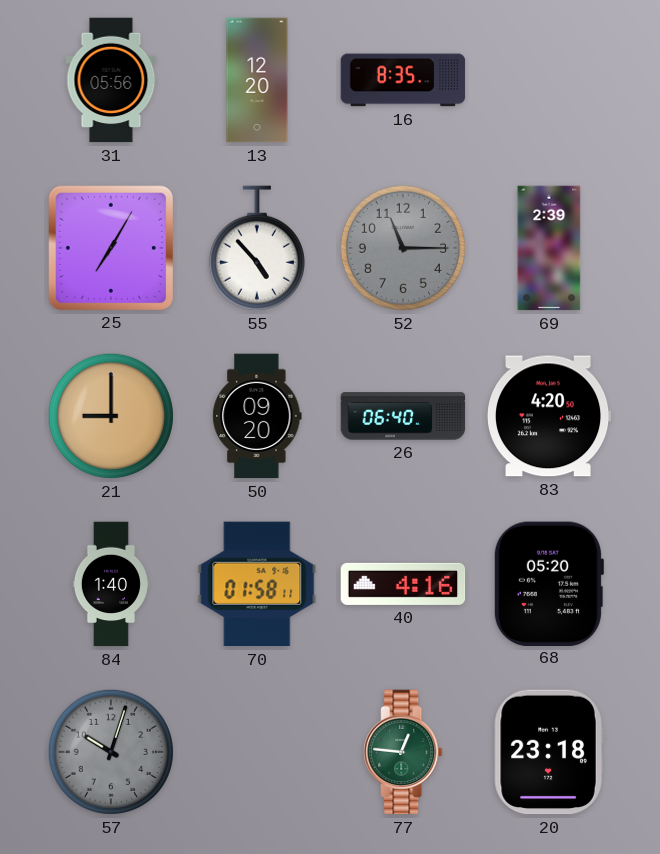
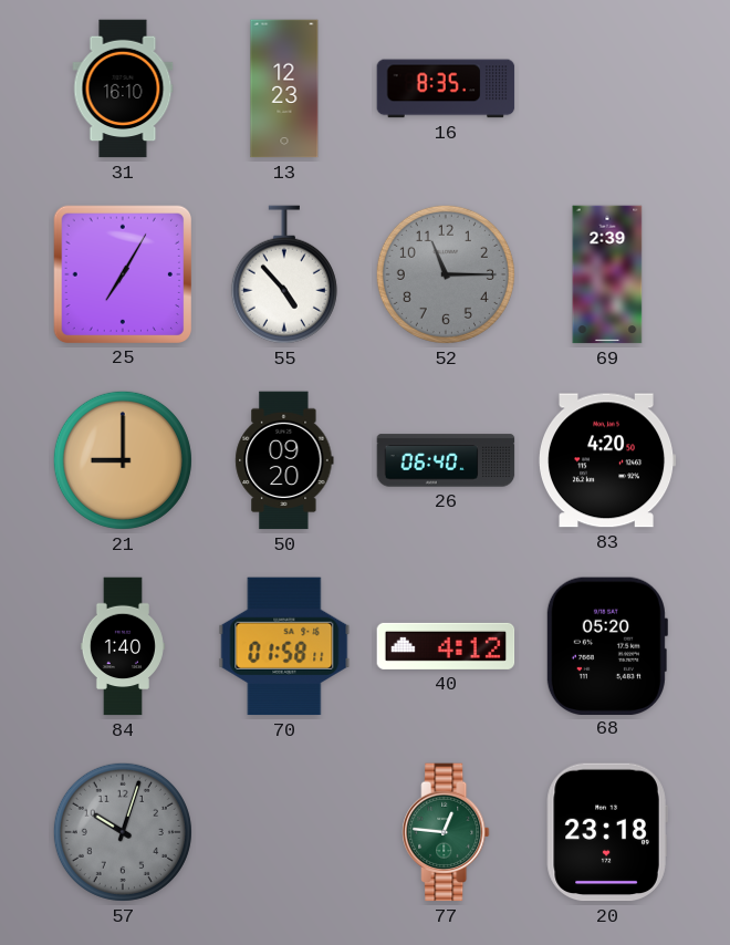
31: 05:56 -> 16:10
13: 12:20 -> 12:23
40: 4:16 -> 4:12
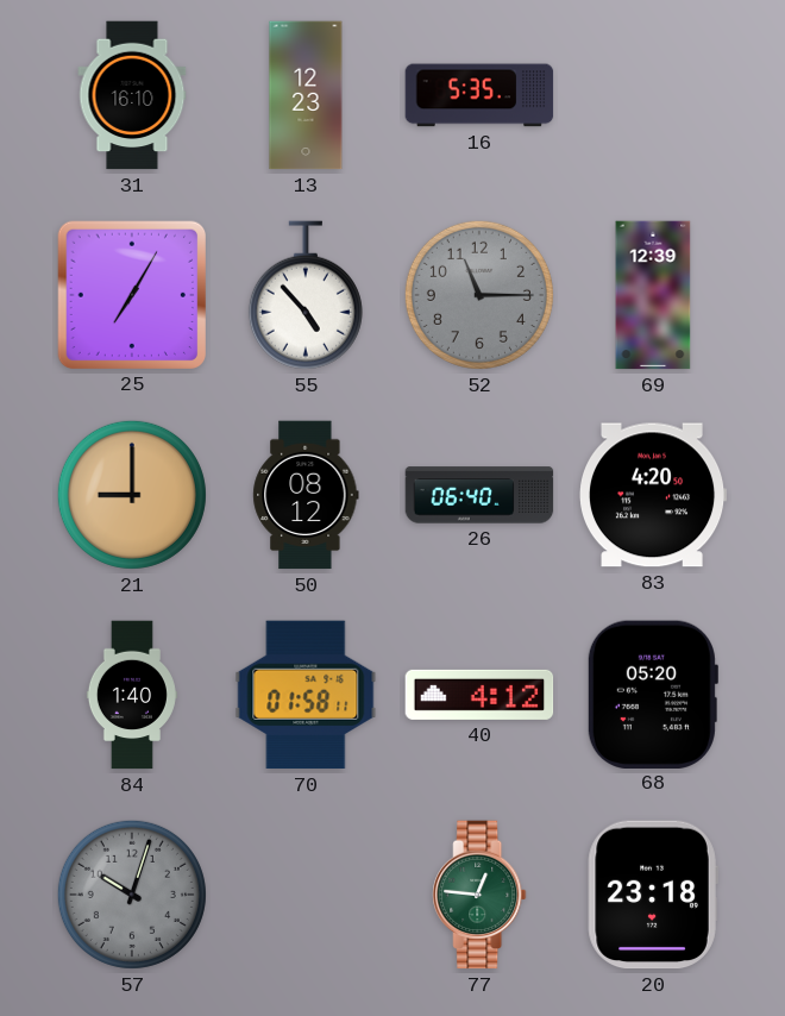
16: 8:35 -> 5:35
69: 2:39 -> 12:39
50: 09:20 -> 08:12
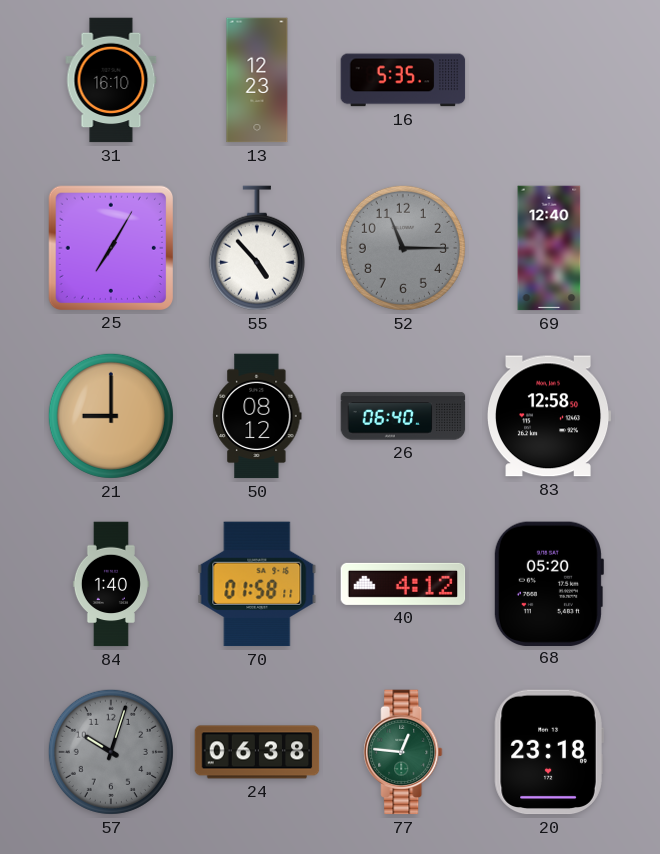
69: 12:39 -> 12:40
83: 4:20 -> 12:58
24: none -> 06:38
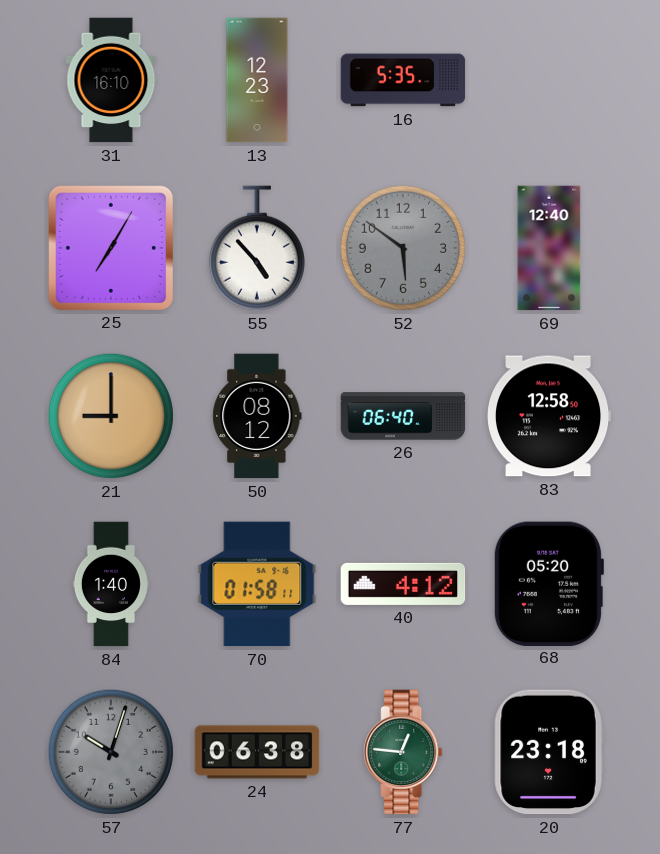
52: 11:15 -> 5:51
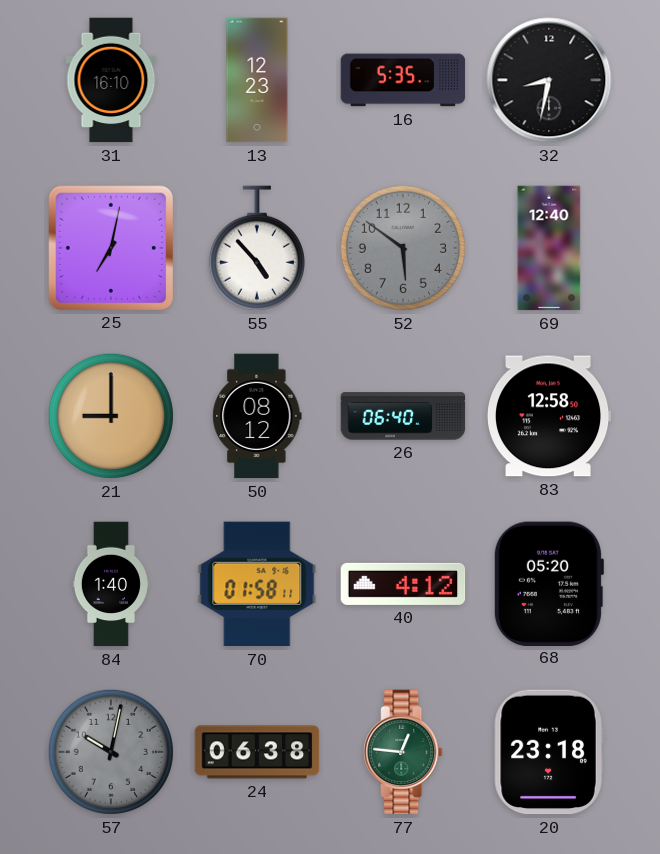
32: none -> 8:32
25: 7:05 -> 7:02
57: 10:03 -> 10:02
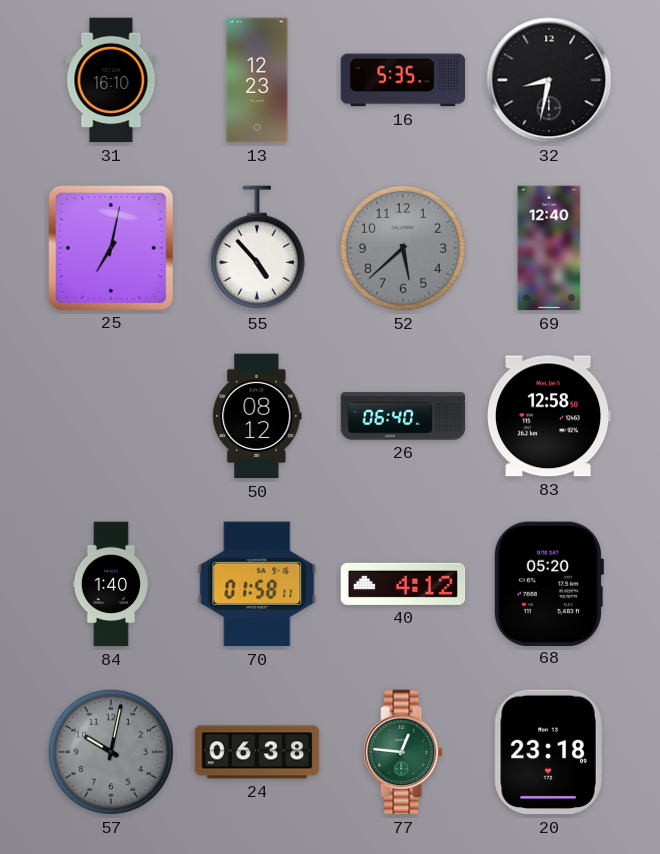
52: 5:51 -> 5:38
21: 9:00 -> none
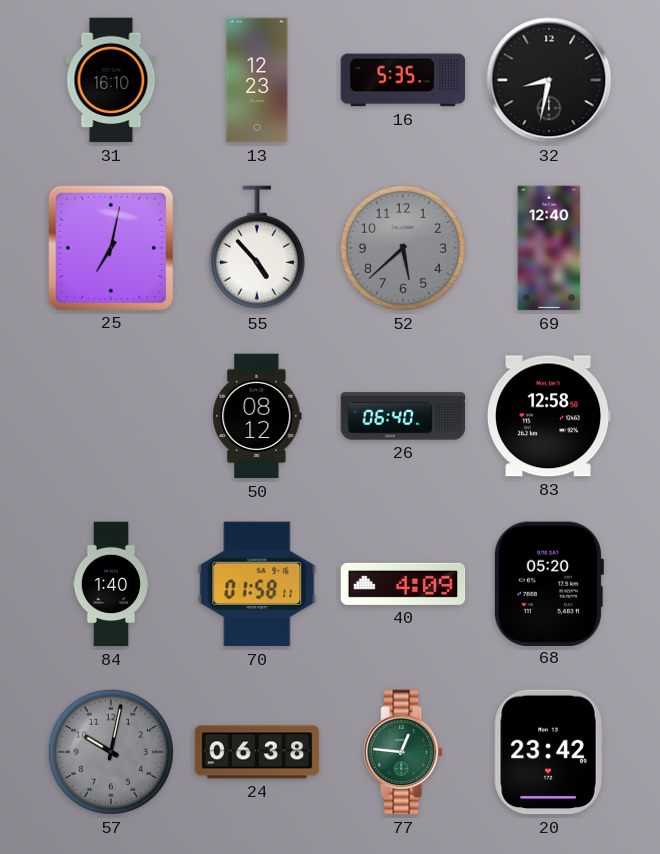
40: 4:12 -> 4:09
20: 23:18 -> 23:42
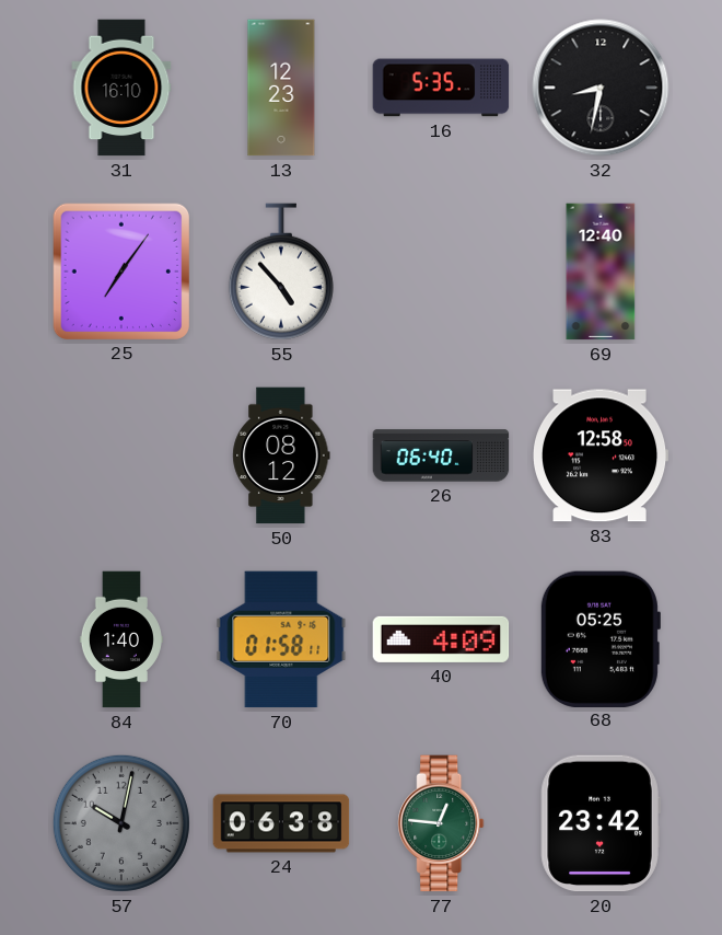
25: 7:02 -> 7:06
52: 5:38 -> none
68: 05:20 -> 05:25
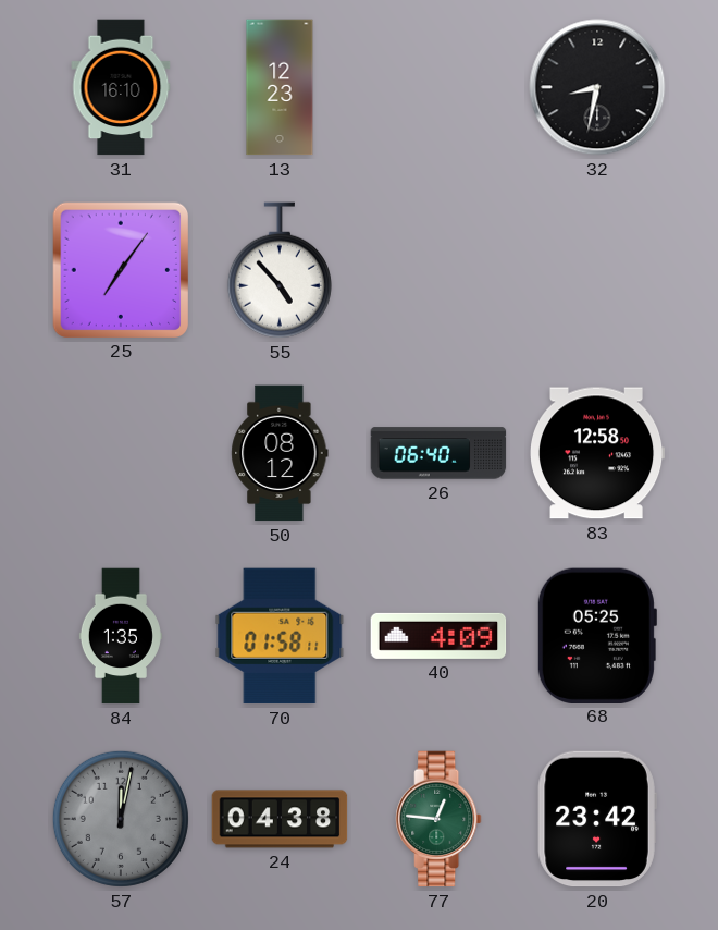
16: 5:35 -> none
69: 12:40 -> none
84: 1:40 -> 1:35
57: 10:02 -> 12:02
24: 06:38 -> 04:38
